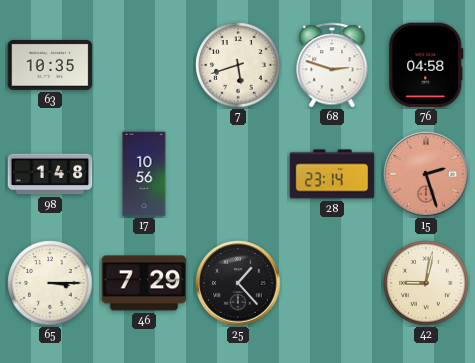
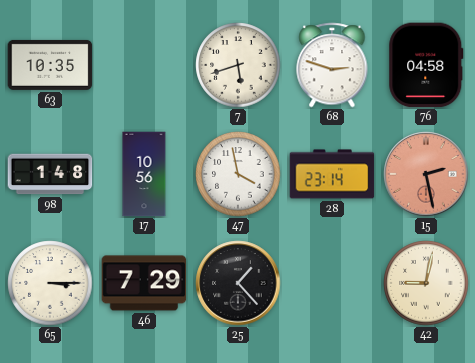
47: none -> 3:58
15: 2:27 -> 2:28
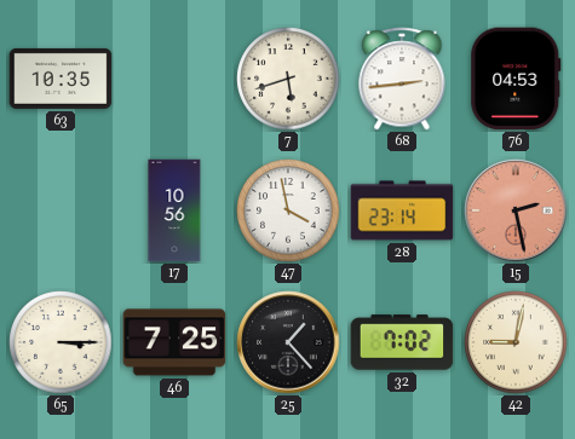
68: 2:48 -> 2:44
76: 04:58 -> 04:53
98: 1:48 -> none
46: 7:29 -> 7:25
32: none -> 7:02
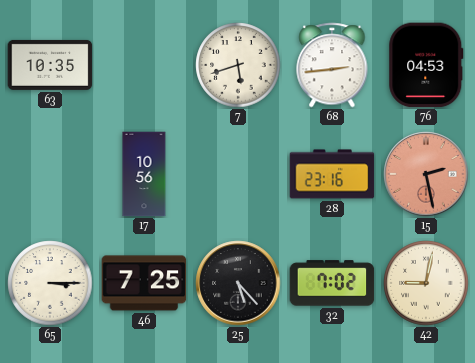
47: 3:58 -> none
28: 23:14 -> 23:16
25: 1:23 -> 5:23
